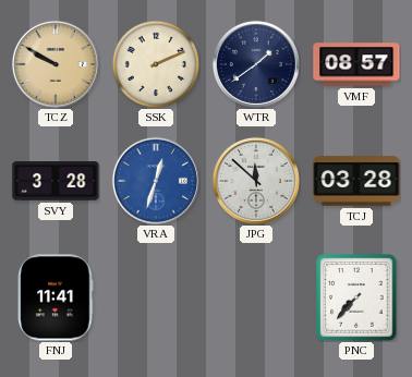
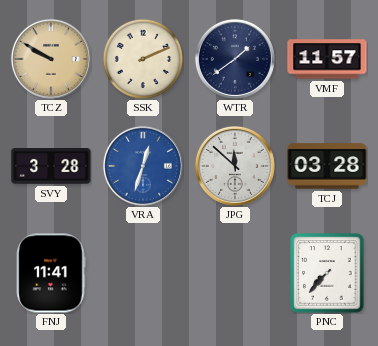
VMF: 08:57 -> 11:57
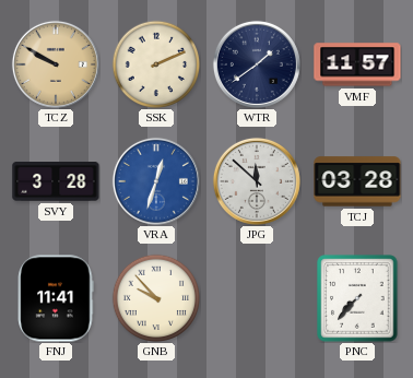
GNB: none -> 9:53
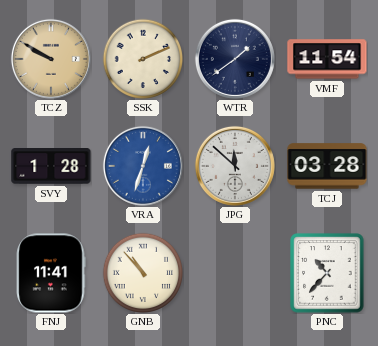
VMF: 11:57 -> 11:54
SVY: 3:28 -> 1:28
GNB: 9:53 -> 10:53
PNC: 7:37 -> 10:37
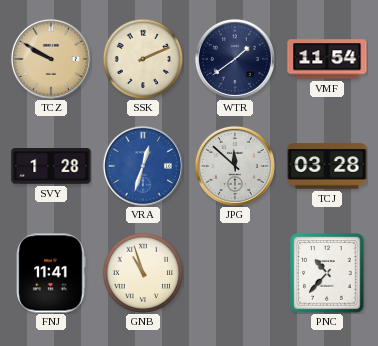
GNB: 10:53 -> 10:57
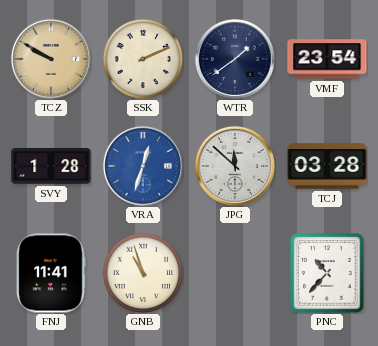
VMF: 11:54 -> 23:54
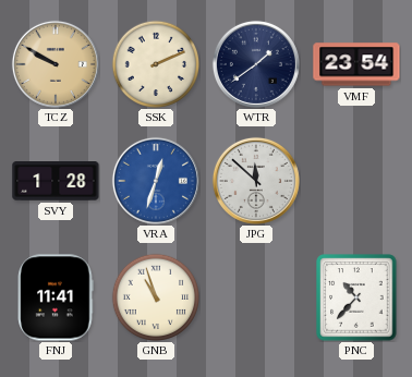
TCJ: 03:28 -> none
